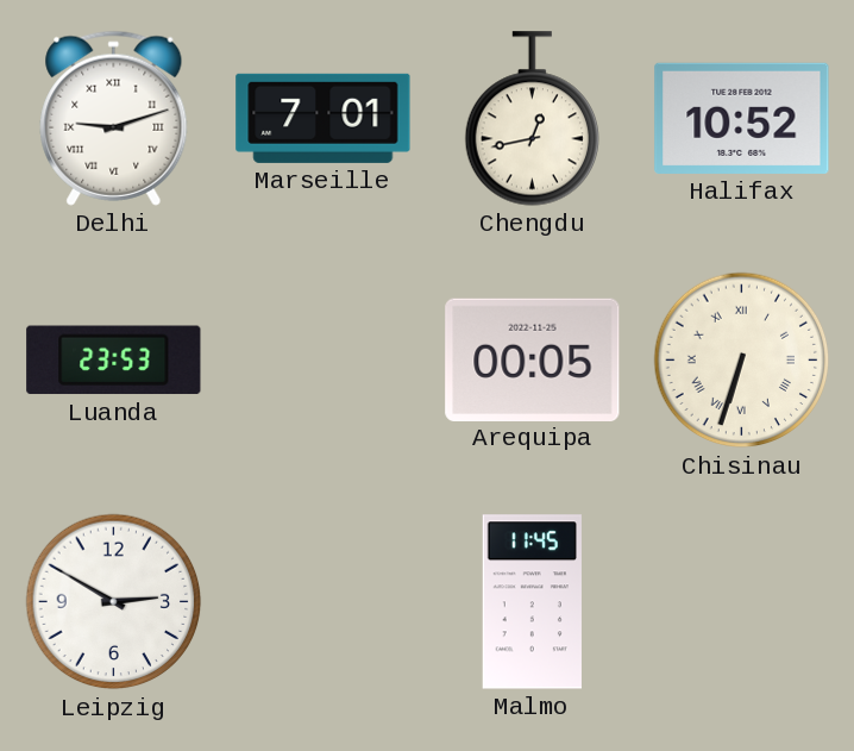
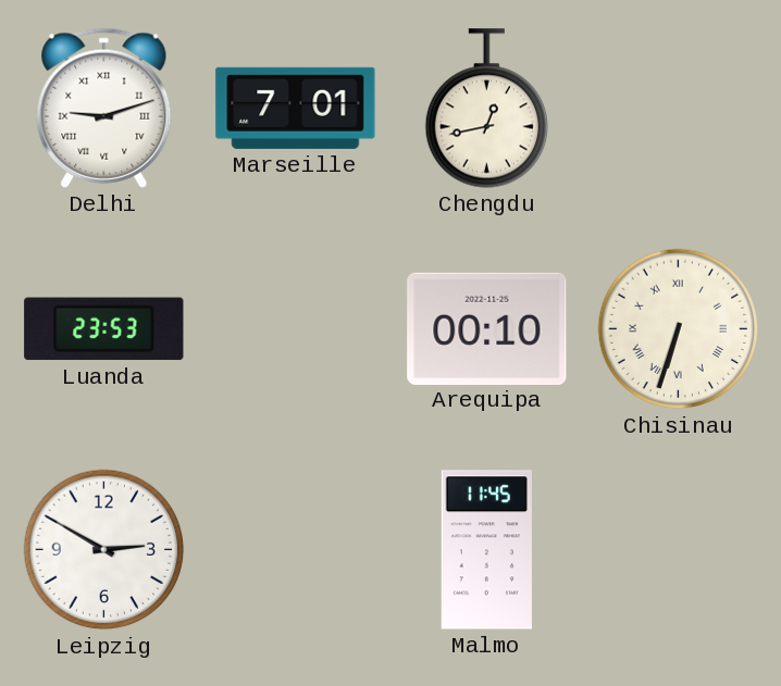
Halifax: 10:52 -> none
Arequipa: 00:05 -> 00:10
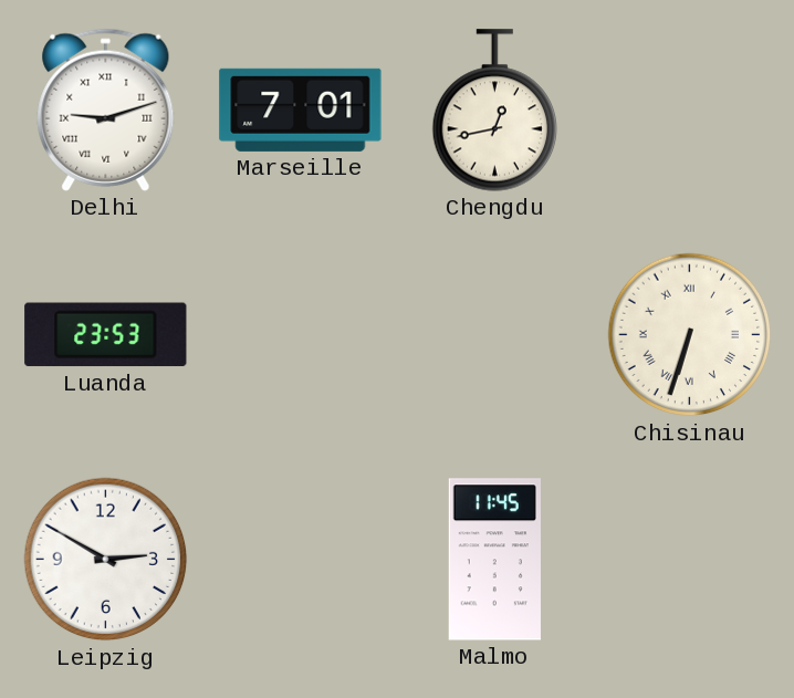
Arequipa: 00:10 -> none
